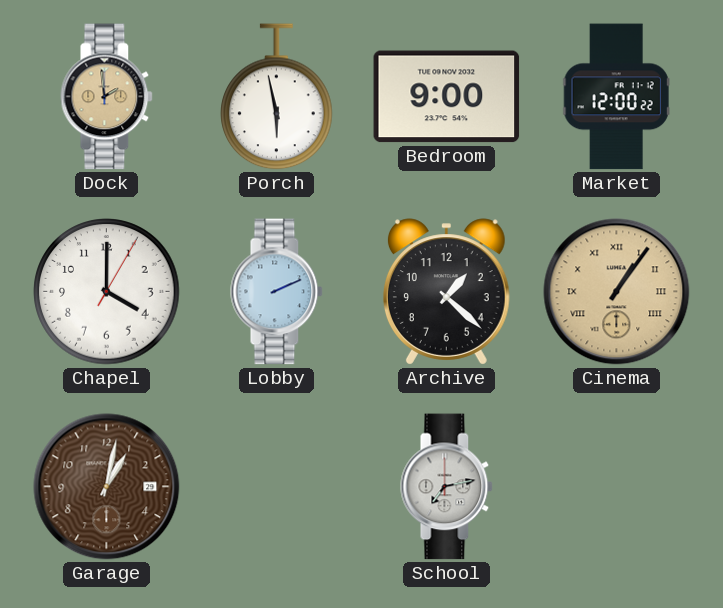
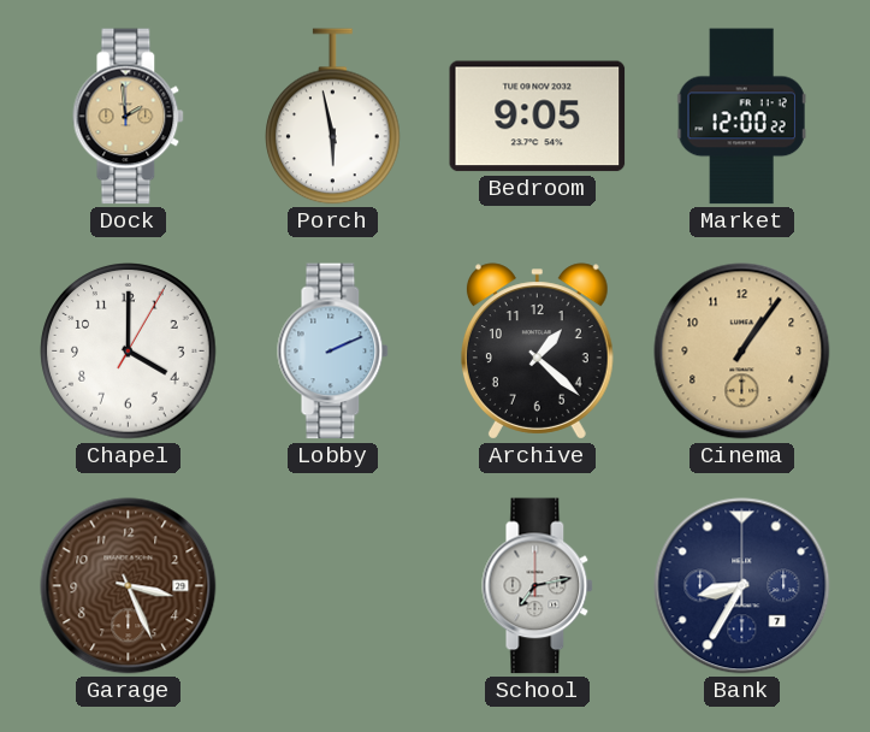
Bedroom: 9:00 -> 9:05
Cinema numerals: Roman -> Arabic
Garage: 1:02 -> 3:26
Bank: none -> 8:35
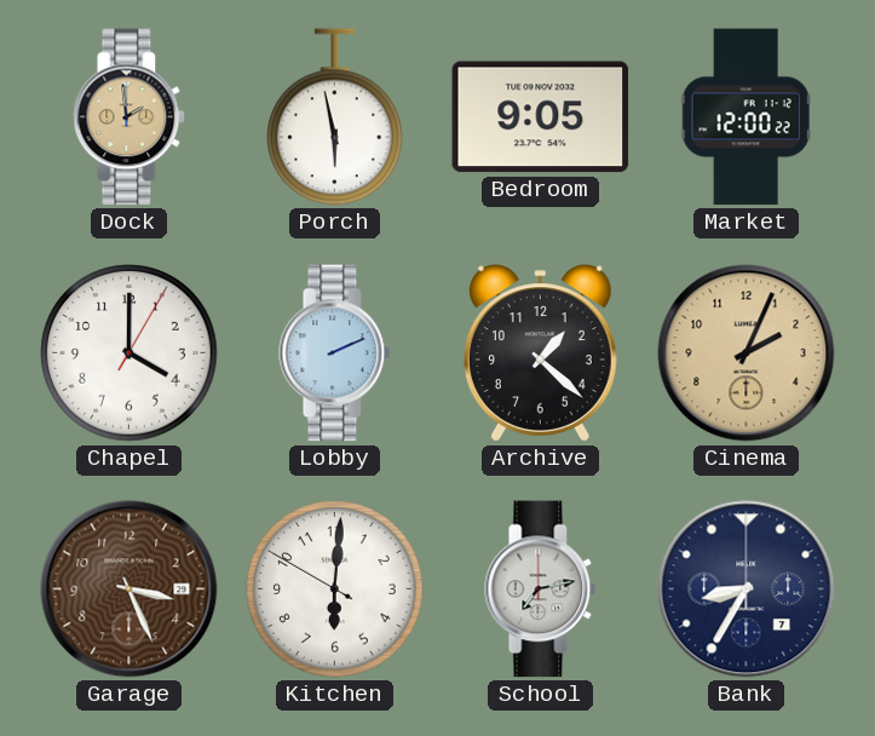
Cinema: 1:06 -> 2:04
Kitchen: none -> 6:00
